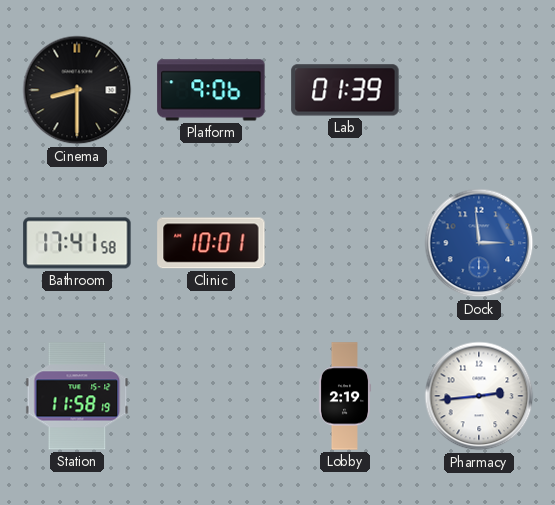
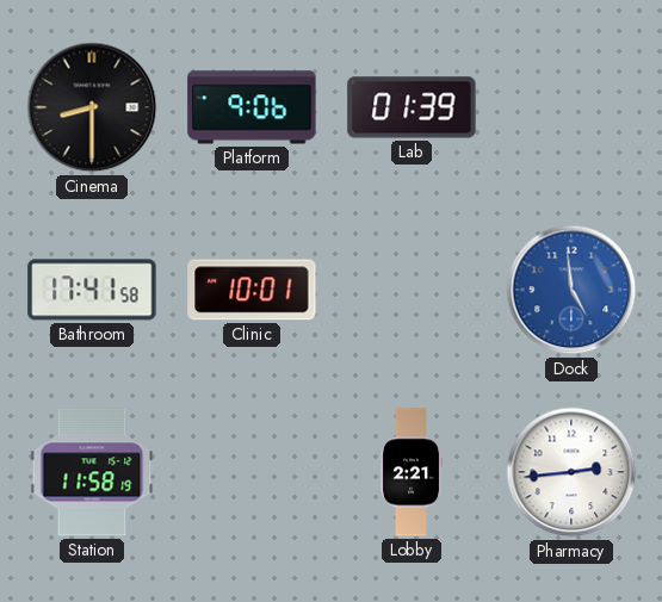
Dock: 2:59 -> 4:59
Lobby: 2:19 -> 2:21
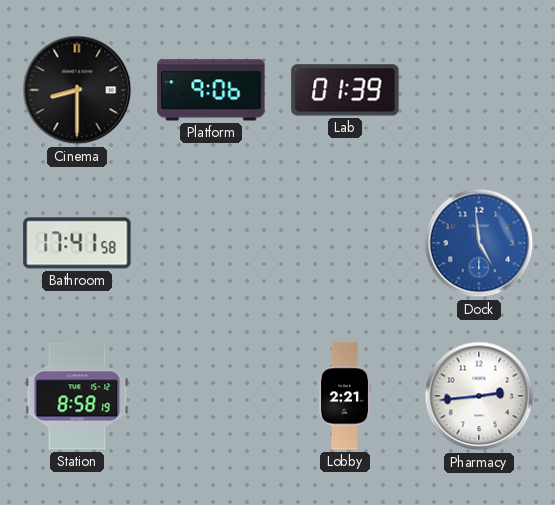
Clinic: 10:01 -> none
Station: 11:58 -> 8:58
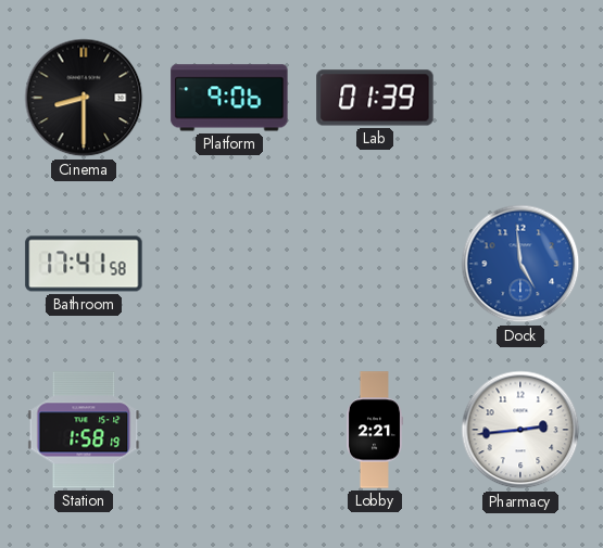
Station: 8:58 -> 1:58
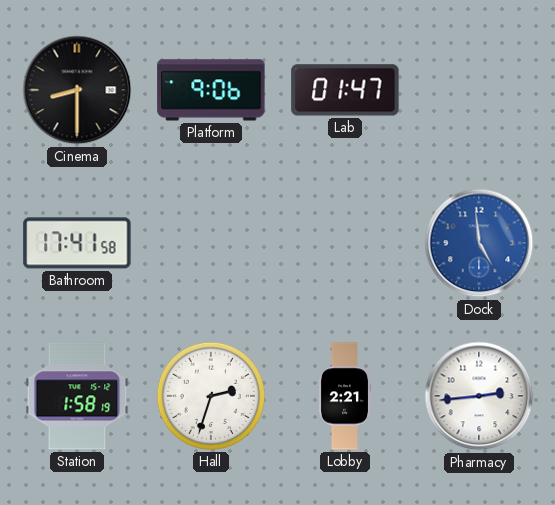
Lab: 01:39 -> 01:47
Hall: none -> 2:33
